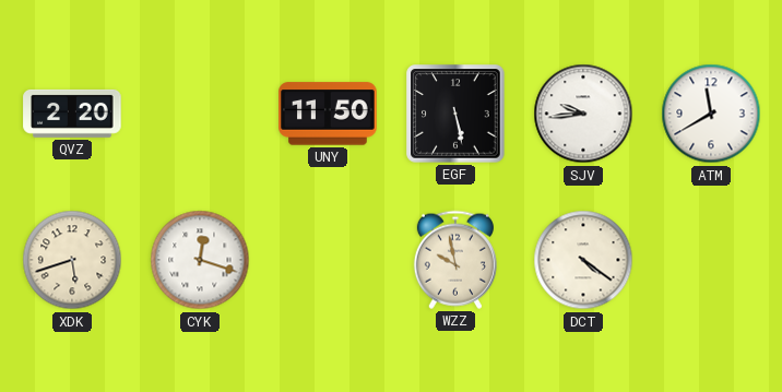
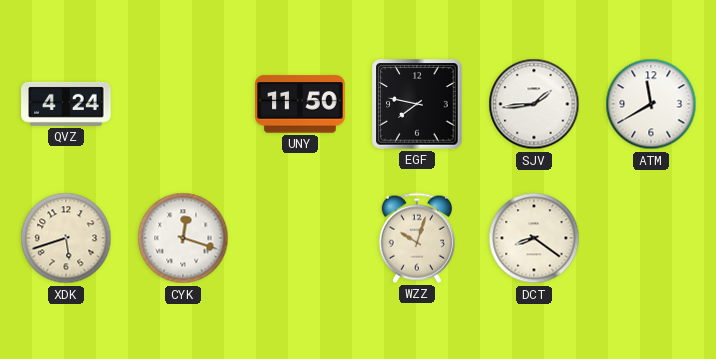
QVZ: 2:20 -> 4:24
EGF: 5:28 -> 7:47
SJV: 9:44 -> 1:44
WZZ: 9:58 -> 10:03
DCT: 4:21 -> 8:21
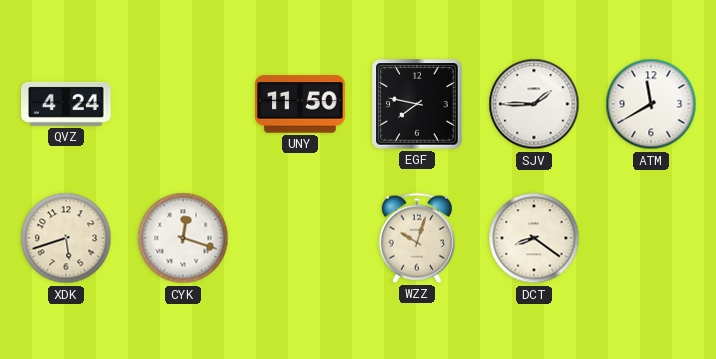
SJV: 1:44 -> 1:45
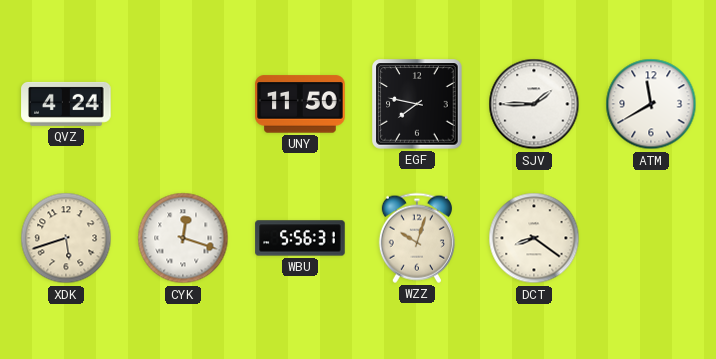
WBU: none -> 5:56
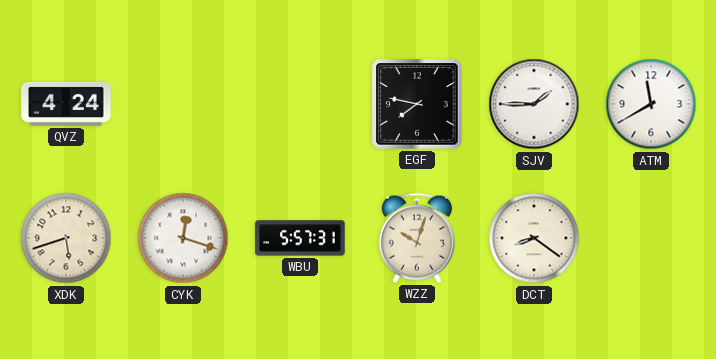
UNY: 11:50 -> none
WBU: 5:56 -> 5:57
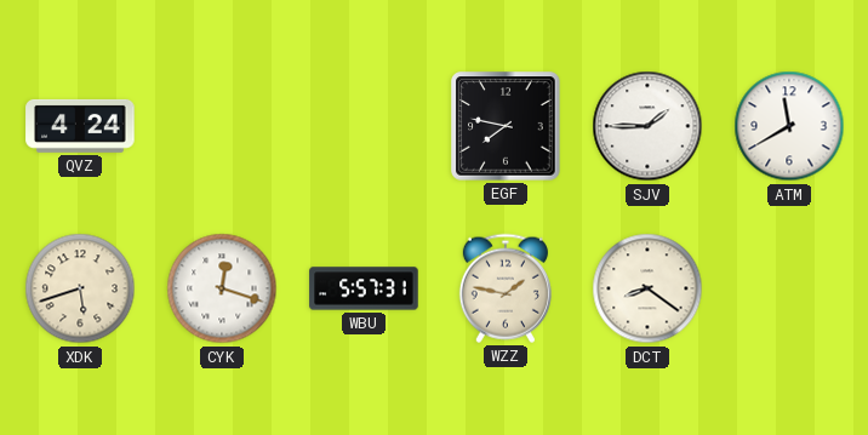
WZZ: 10:03 -> 1:47
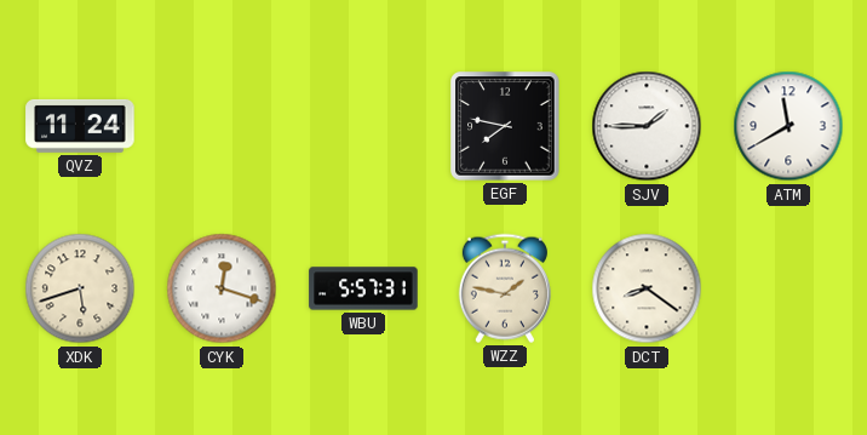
QVZ: 4:24 -> 11:24
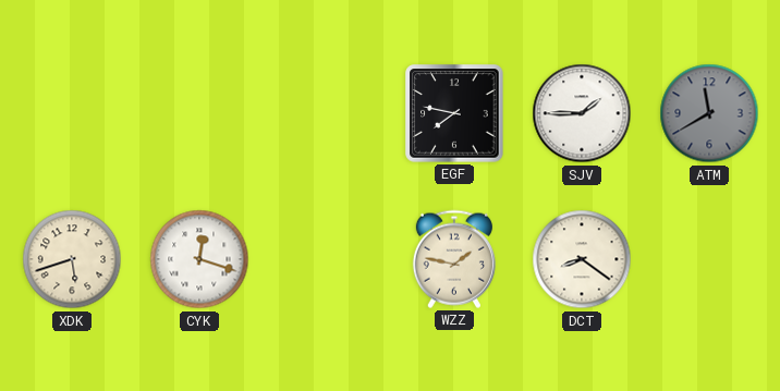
QVZ: 11:24 -> none
ATM dial: white -> grey
WBU: 5:57 -> none
